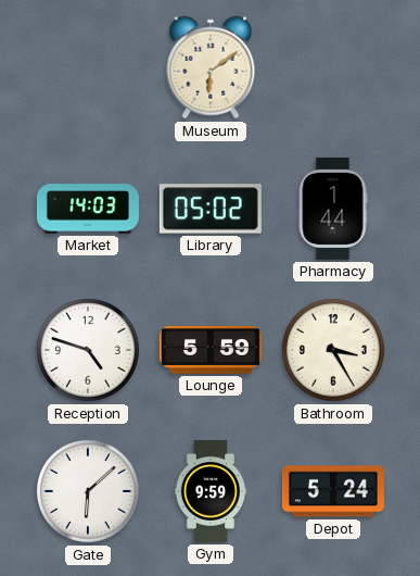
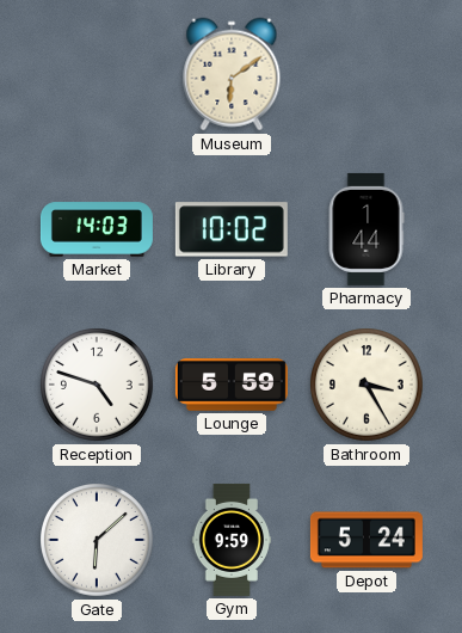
Library: 05:02 -> 10:02
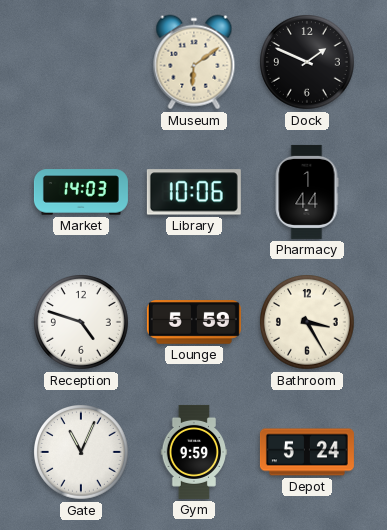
Dock: none -> 1:49
Library: 10:02 -> 10:06
Gate: 6:08 -> 11:04
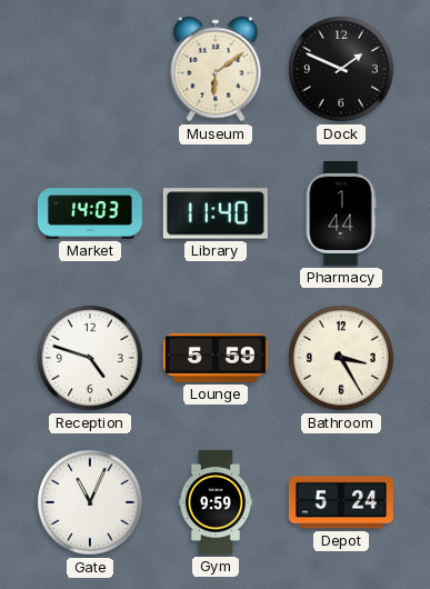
Library: 10:06 -> 11:40
